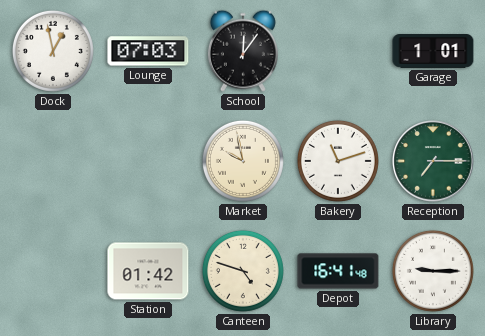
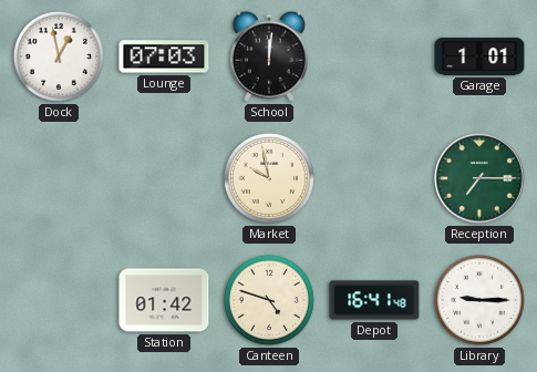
School: 12:06 -> 12:01
Bakery: 11:12 -> none
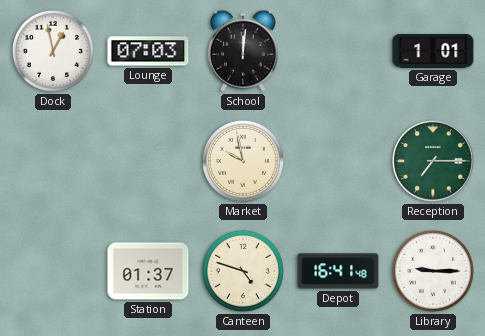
Station: 01:42 -> 01:37
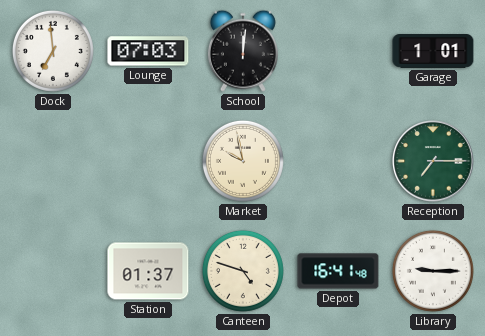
Dock: 12:58 -> 6:59
